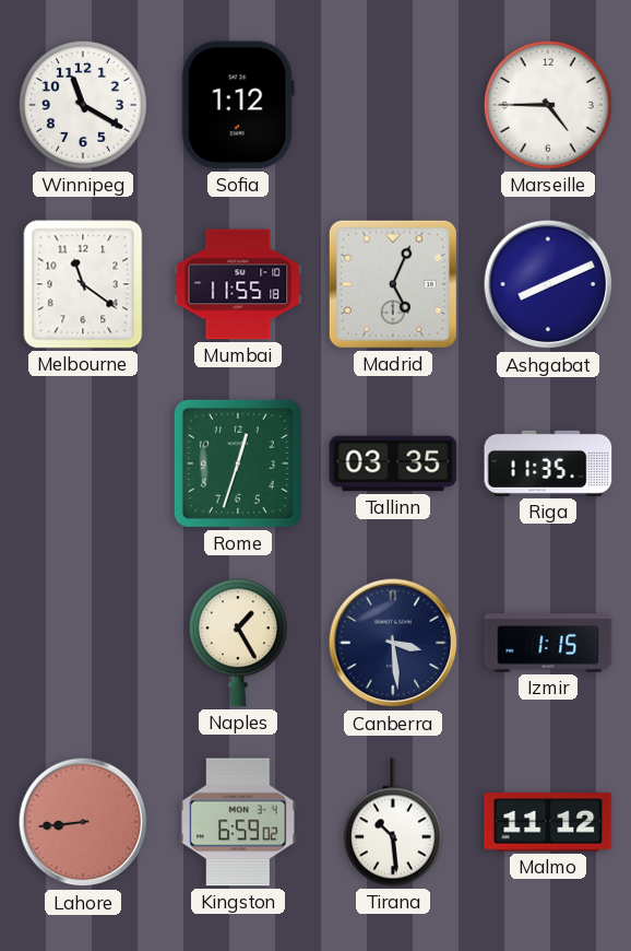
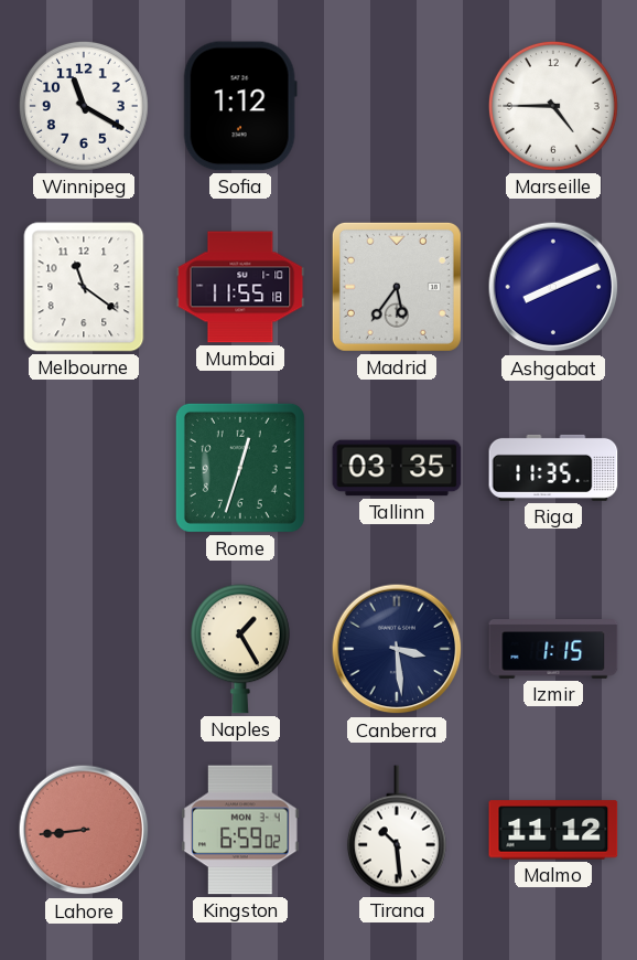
Madrid: 5:04 -> 5:36
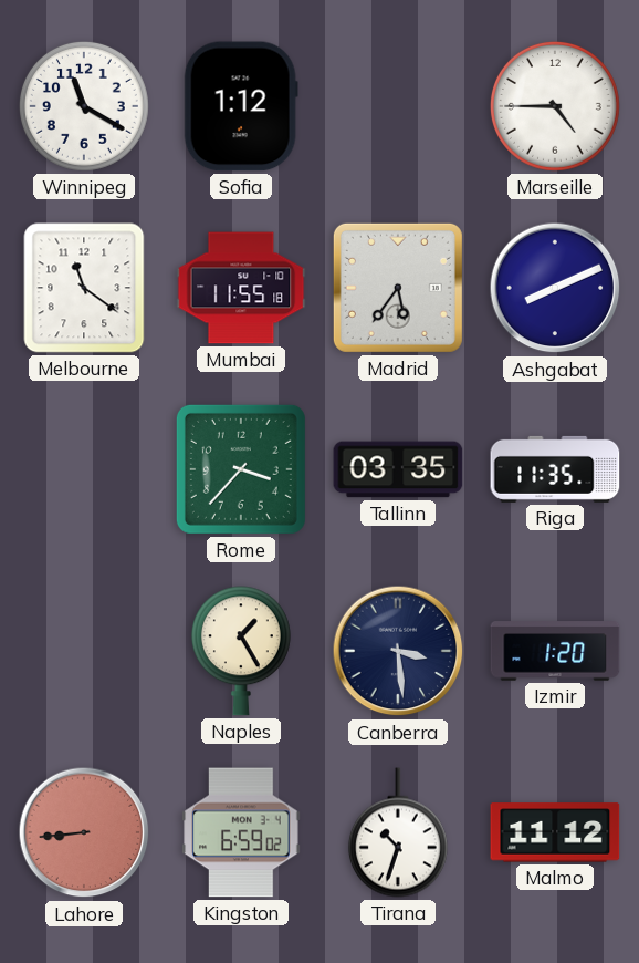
Rome: 12:33 -> 3:37
Izmir: 1:15 -> 1:20
Tirana: 10:29 -> 10:33
